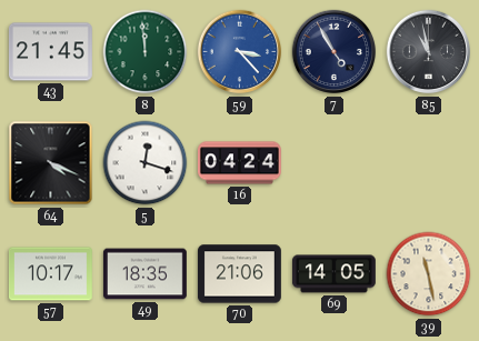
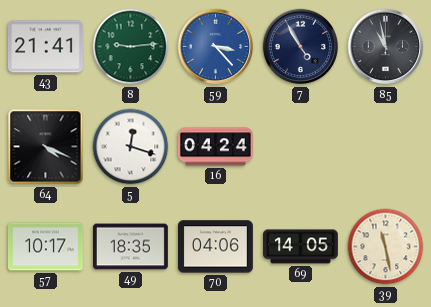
43: 21:45 -> 21:41
8: 11:59 -> 9:14
70: 21:06 -> 04:06
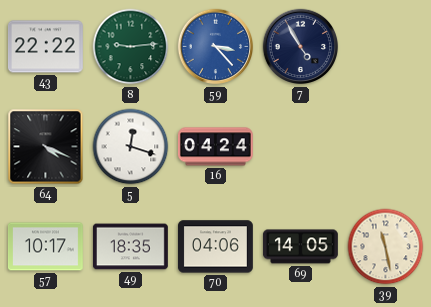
43: 21:41 -> 22:22
85: 10:58 -> none
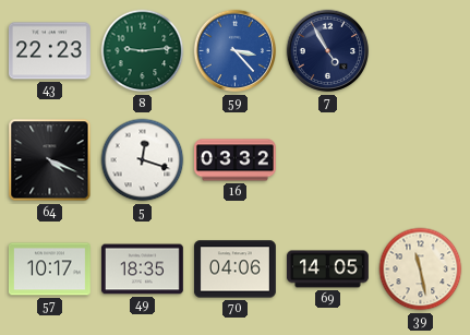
43: 22:22 -> 22:23
16: 04:24 -> 03:32
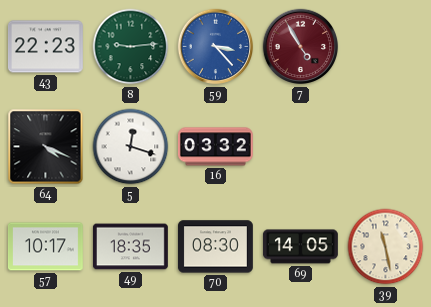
7 dial: navy -> burgundy
70: 04:06 -> 08:30
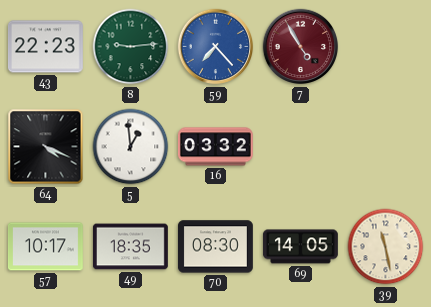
59: 3:23 -> 7:23
5: 12:18 -> 12:59
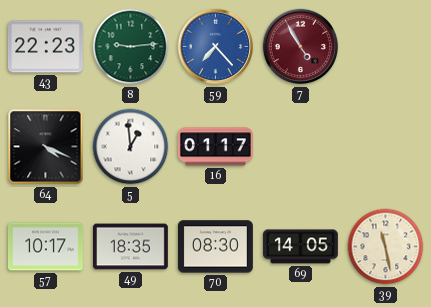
16: 03:32 -> 01:17
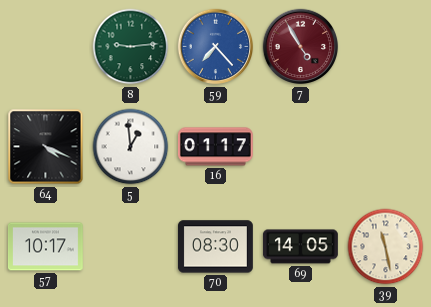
43: 22:23 -> none
49: 18:35 -> none
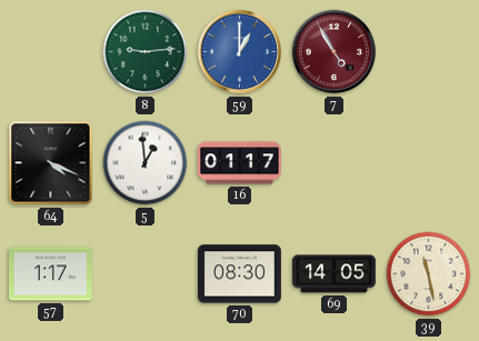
59: 7:23 -> 1:00
57: 10:17 -> 1:17
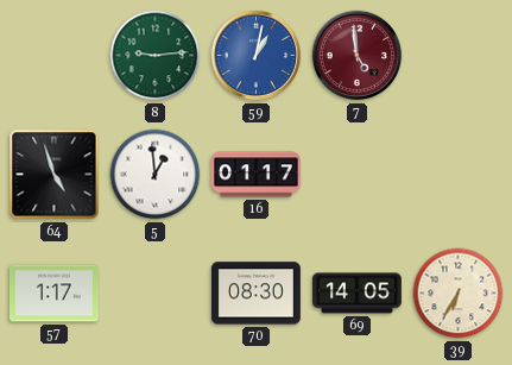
59: 1:00 -> 1:02
7: 4:55 -> 4:59
64: 4:19 -> 4:57
39: 11:28 -> 6:35
